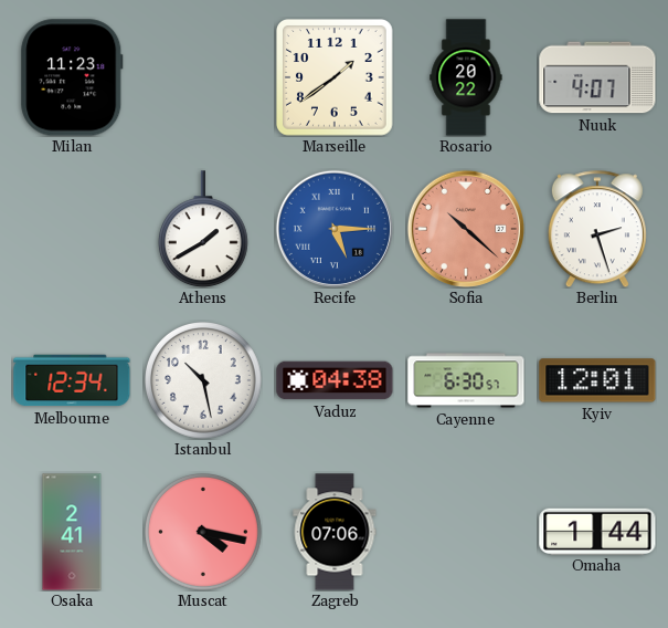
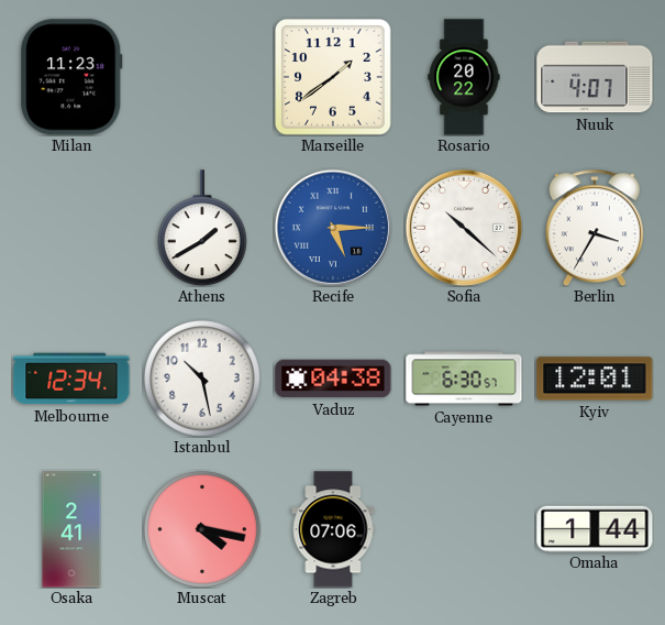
Sofia dial: salmon -> white
Berlin: 2:27 -> 3:35
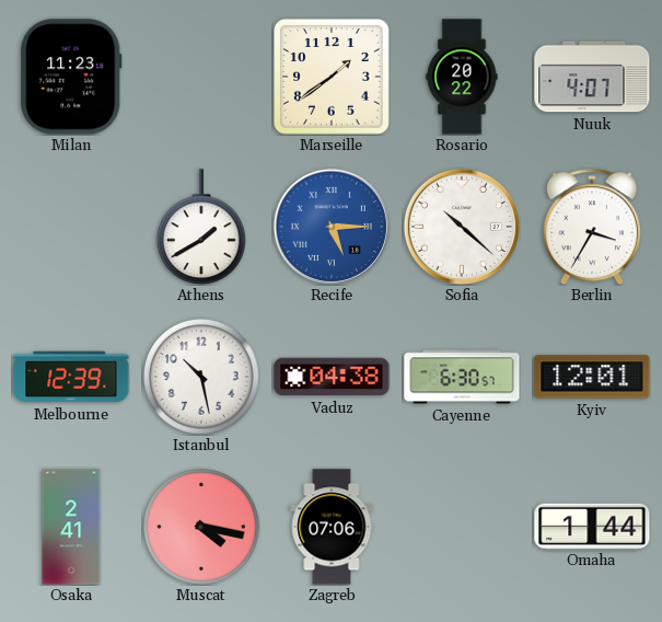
Melbourne: 12:34 -> 12:39
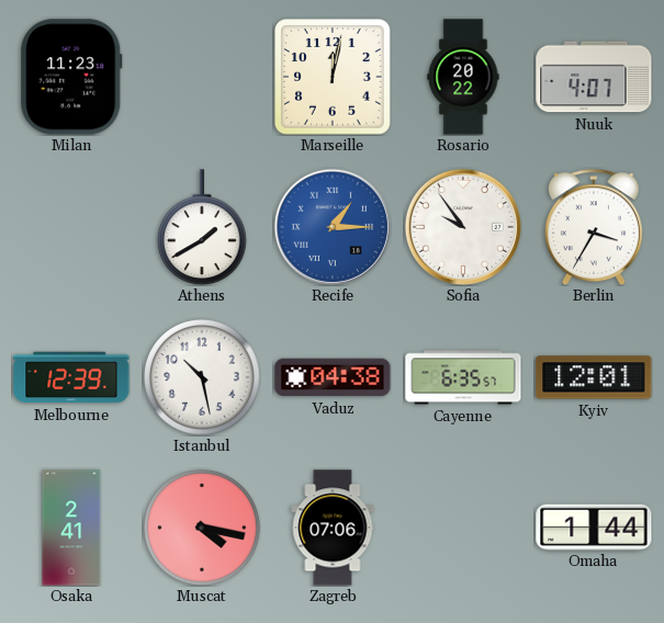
Marseille: 1:39 -> 12:02
Recife: 5:15 -> 1:15
Sofia: 10:22 -> 9:54
Cayenne: 6:30 -> 6:35
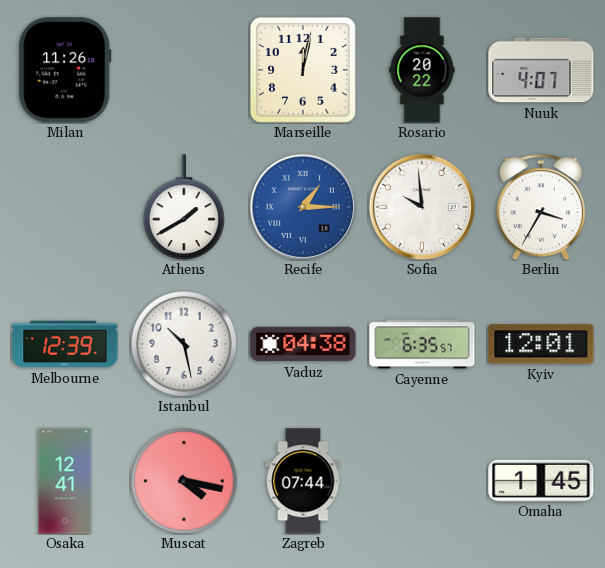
Milan: 11:23 -> 11:26
Sofia: 9:54 -> 9:59
Osaka: 2:41 -> 12:41
Zagreb: 07:06 -> 07:44
Omaha: 1:44 -> 1:45
